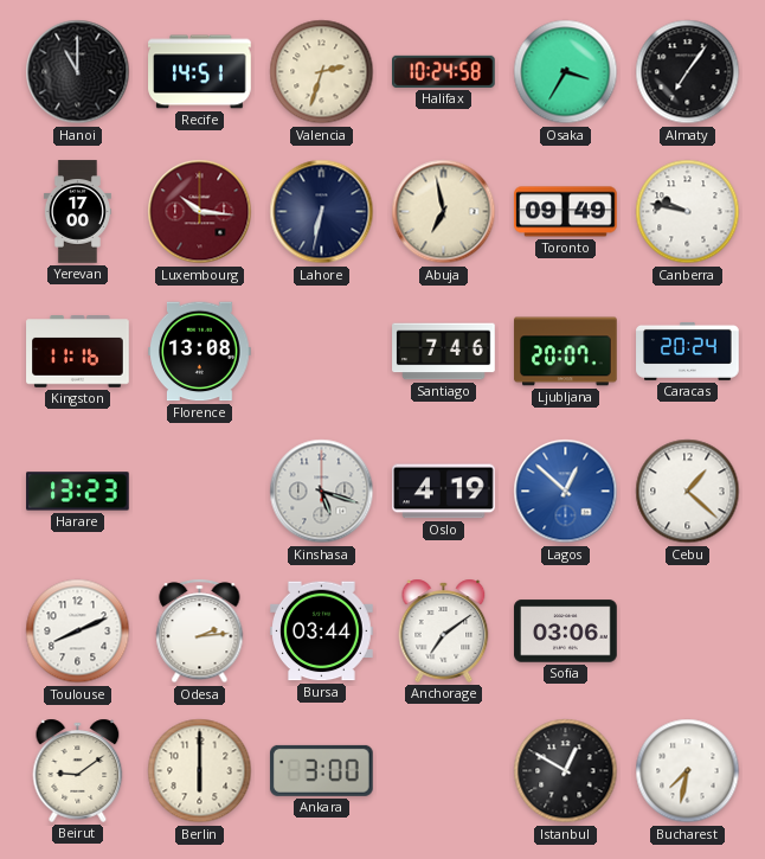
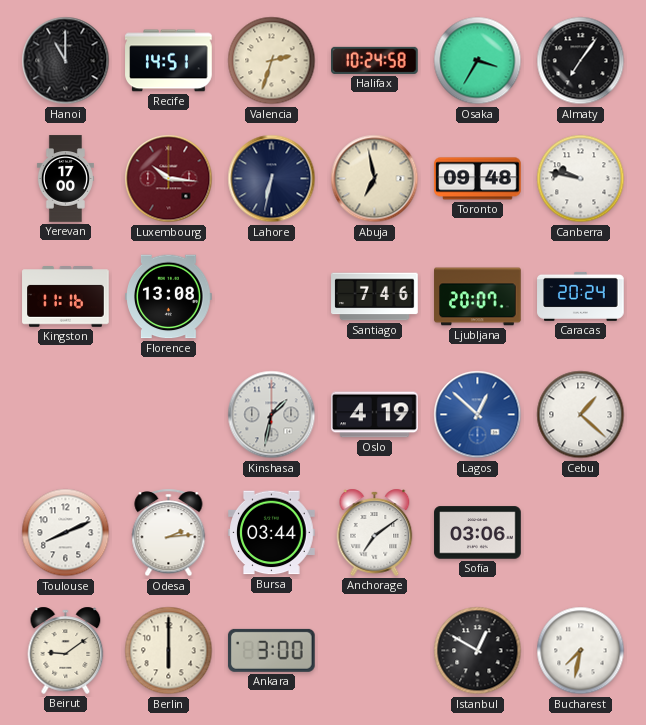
Toronto: 09:49 -> 09:48
Harare: 13:23 -> none
Kinshasa: 5:18 -> 1:32
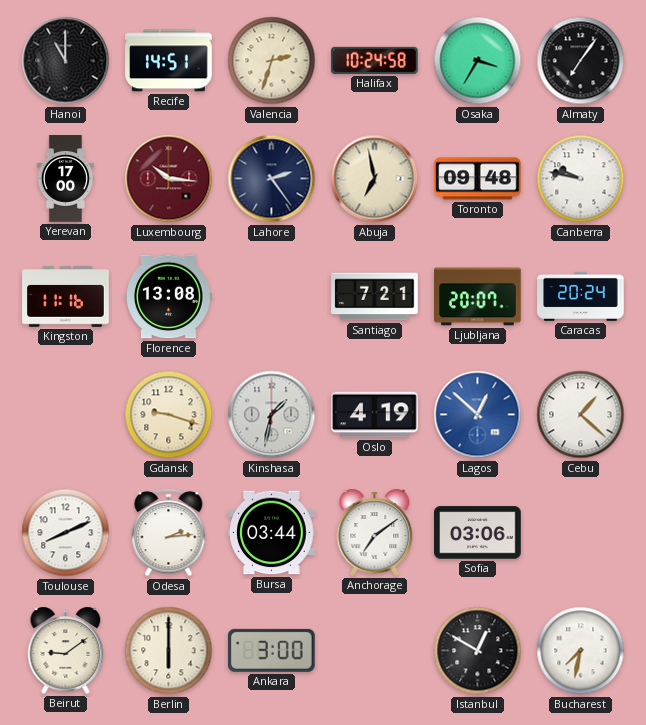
Lahore: 6:32 -> 2:24
Santiago: 7:46 -> 7:21
Gdansk: none -> 9:18
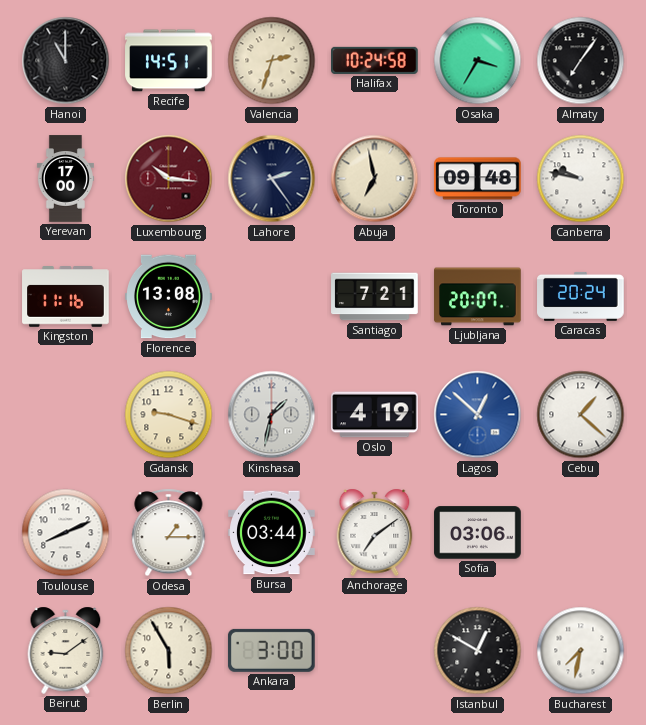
Odesa: 2:14 -> 1:15
Berlin: 6:00 -> 5:55
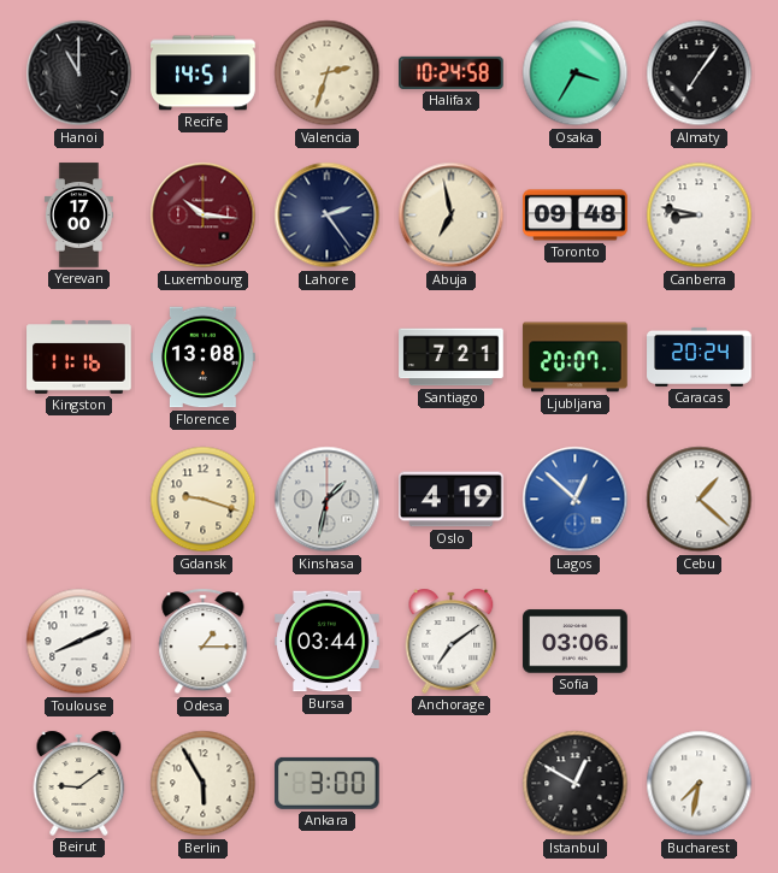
Canberra: 9:47 -> 8:47
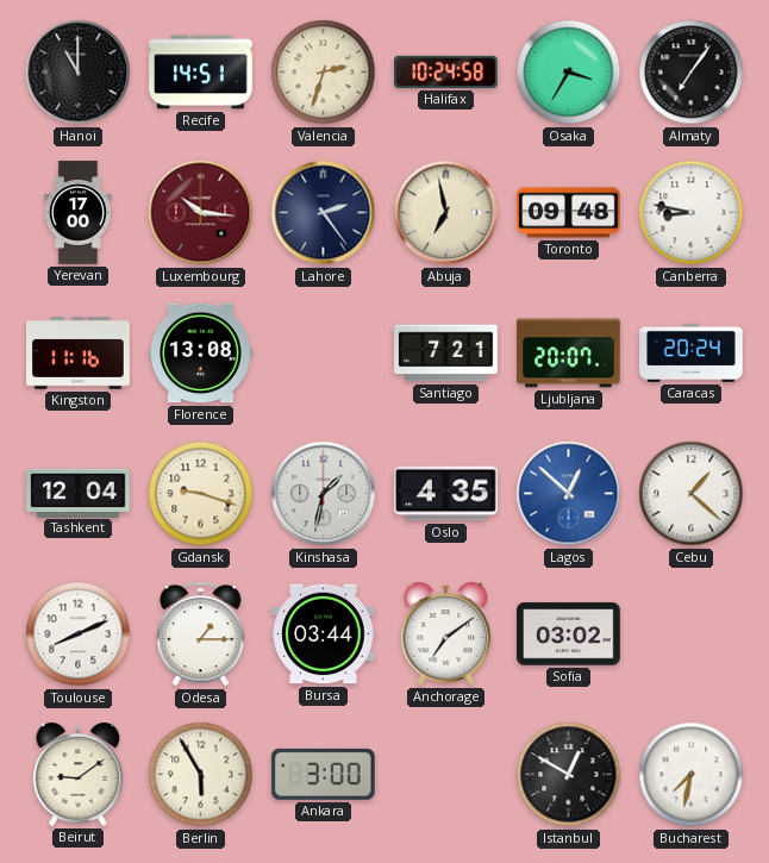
Tashkent: none -> 12:04
Oslo: 4:19 -> 4:35
Sofia: 03:06 -> 03:02
